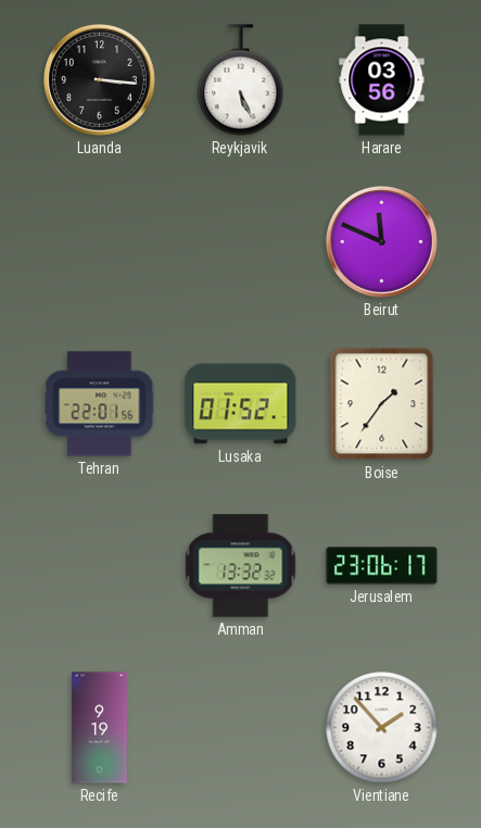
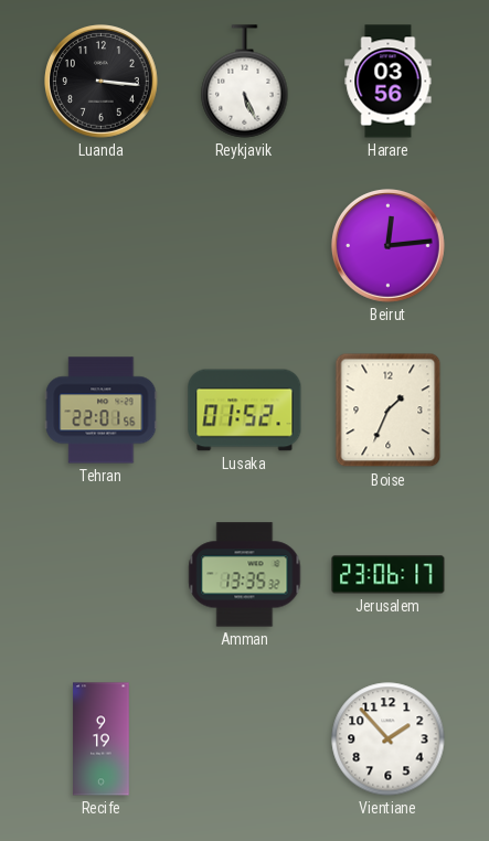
Beirut: 11:49 -> 12:14
Boise: 1:36 -> 1:34
Amman: 13:32 -> 13:35
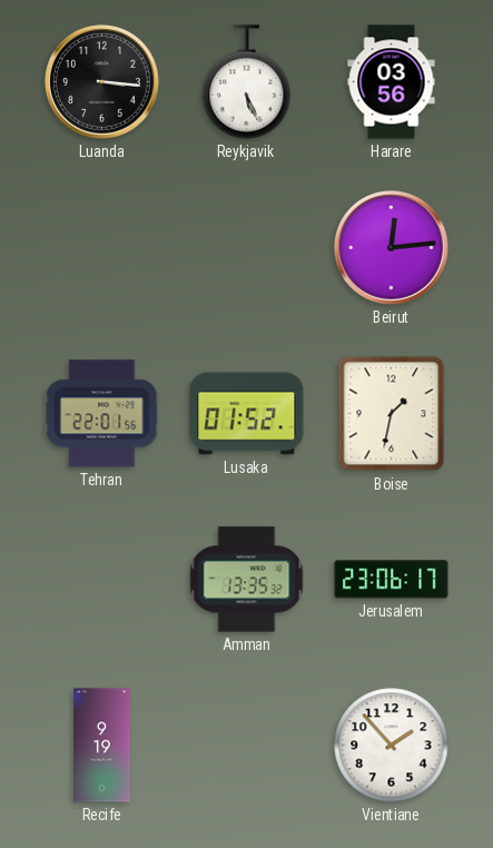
Boise: 1:34 -> 1:32
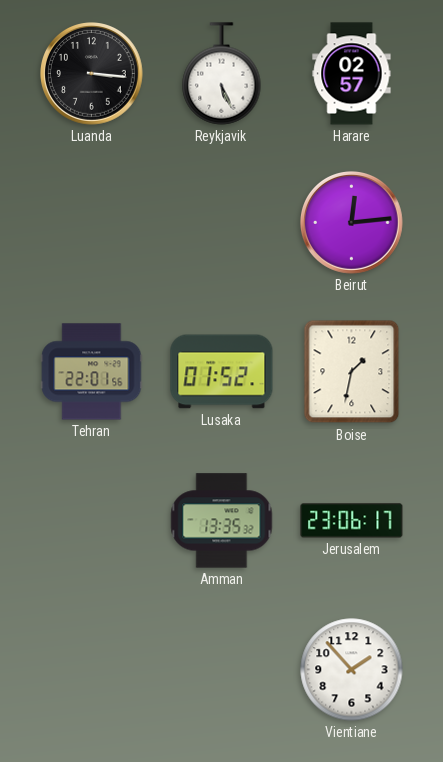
Harare: 03:56 -> 02:57
Recife: 9:19 -> none
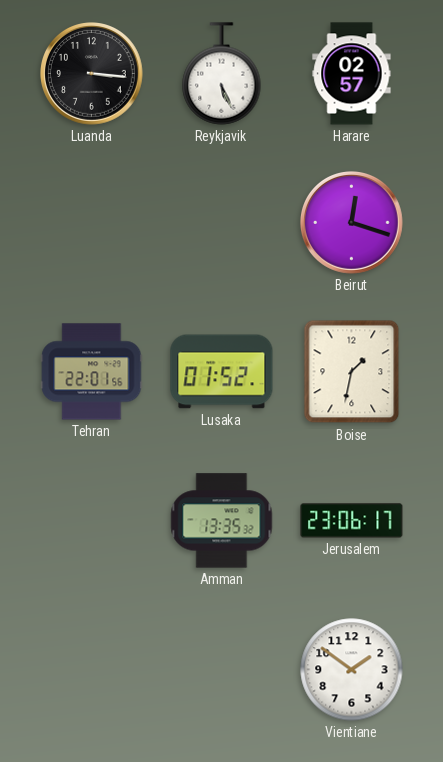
Beirut: 12:14 -> 12:18
Vientiane: 1:53 -> 1:51
